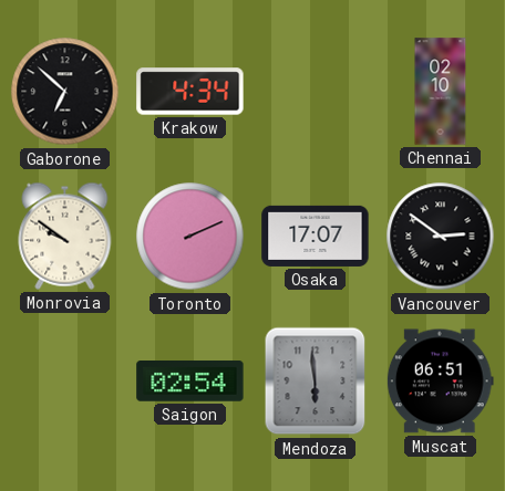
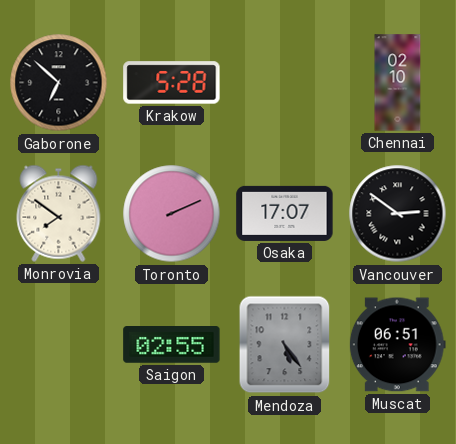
Krakow: 4:34 -> 5:28
Monrovia: 9:51 -> 7:51
Saigon: 02:54 -> 02:55
Mendoza: 5:59 -> 5:24
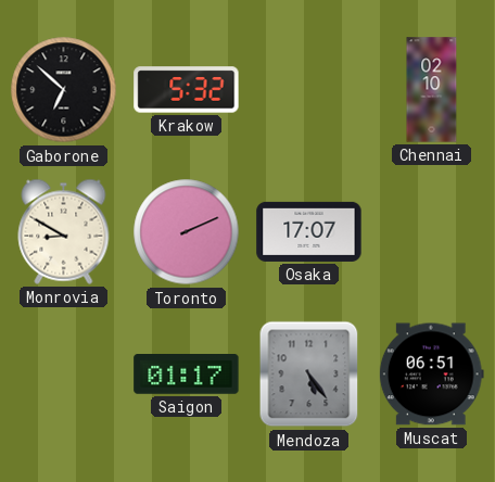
Krakow: 5:28 -> 5:32
Monrovia: 7:51 -> 8:50
Vancouver: 2:51 -> none
Saigon: 02:55 -> 01:17
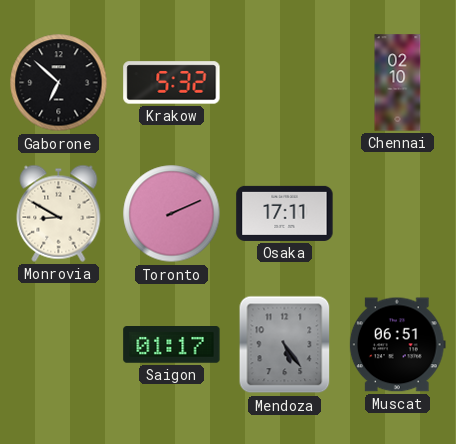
Osaka: 17:07 -> 17:11
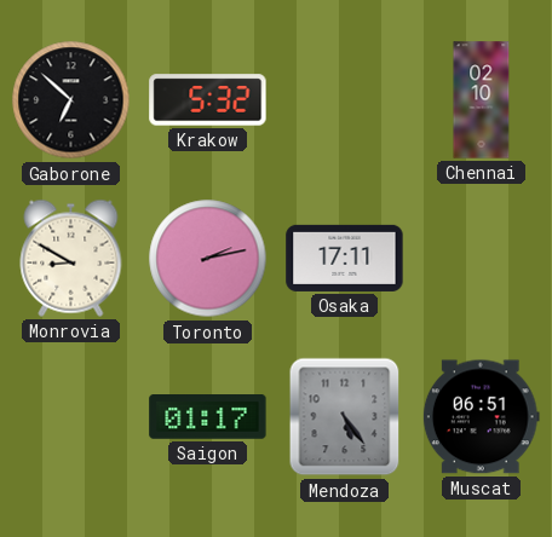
Toronto: 2:11 -> 2:13
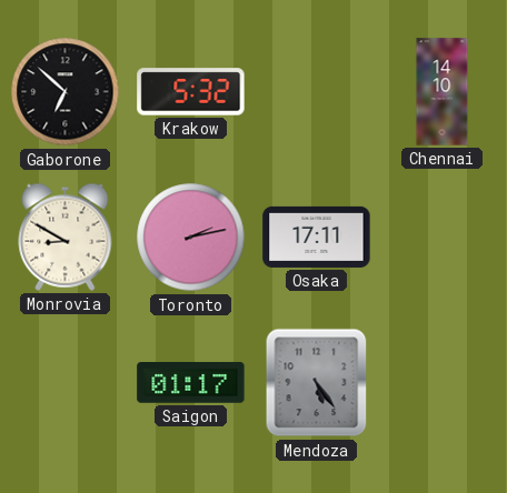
Chennai: 02:10 -> 14:10
Muscat: 06:51 -> none
